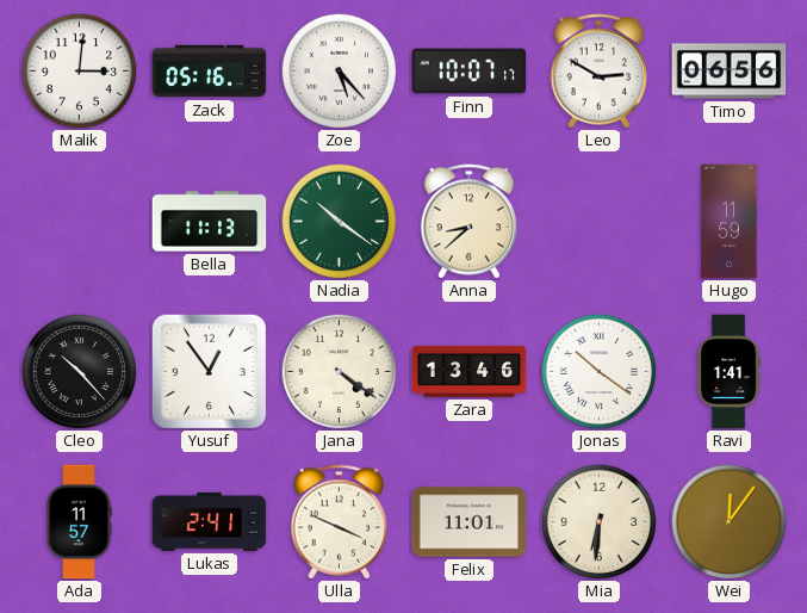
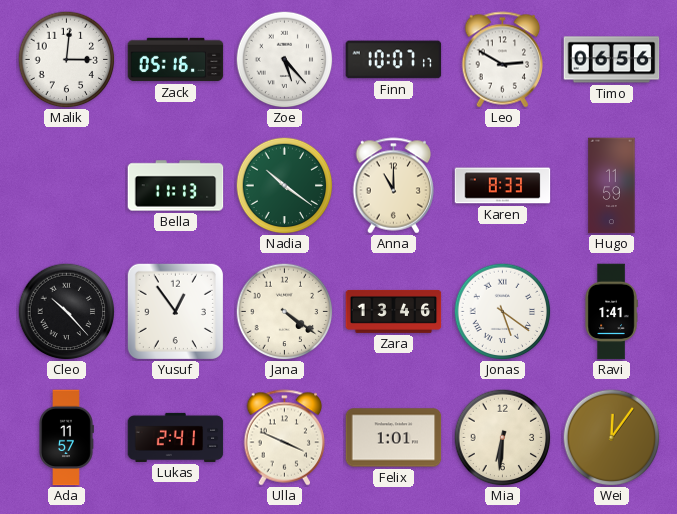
Anna: 8:38 -> 11:00
Karen: none -> 8:33
Jonas: 10:21 -> 5:21
Felix: 11:01 -> 1:01
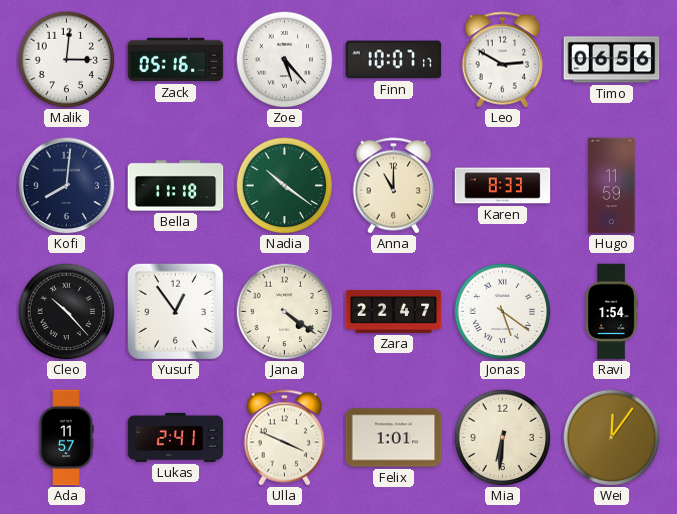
Kofi: none -> 8:01
Bella: 11:13 -> 11:18
Zara: 13:46 -> 22:47
Ravi: 1:41 -> 1:54
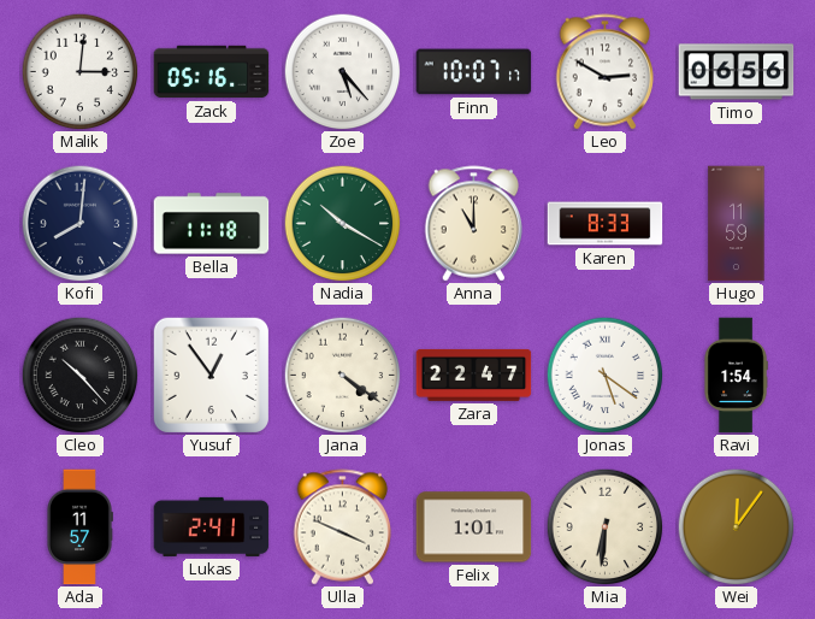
Nadia: 10:21 -> 10:20
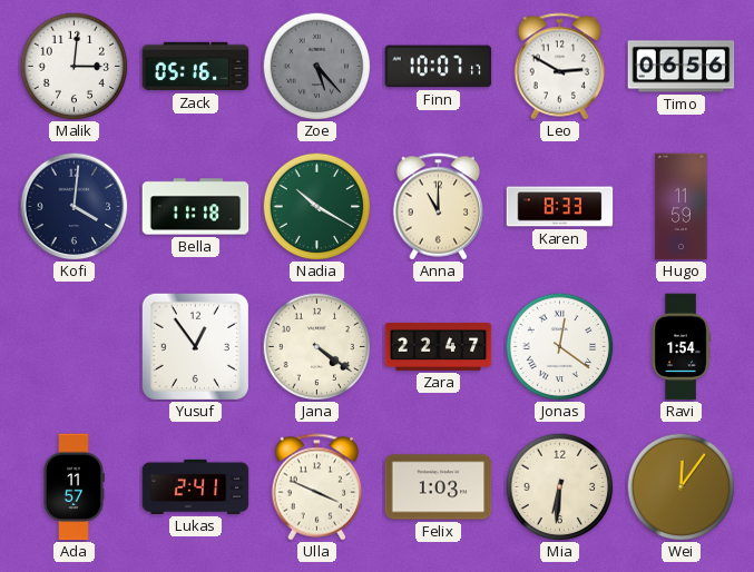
Zoe dial: white -> grey
Kofi: 8:01 -> 4:01
Cleo: 10:23 -> none
Jonas: 5:21 -> 12:21
Felix: 1:01 -> 1:03
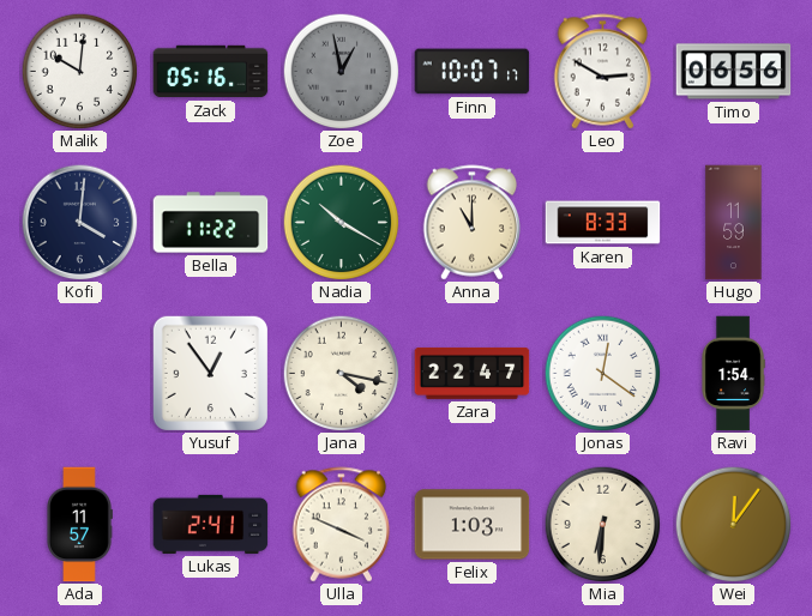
Malik: 3:01 -> 10:01
Zoe: 5:23 -> 12:58
Bella: 11:18 -> 11:22
Jana: 4:21 -> 4:17
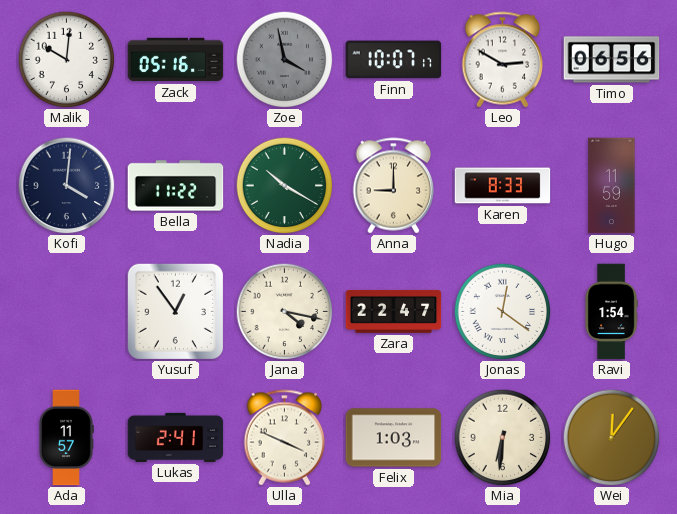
Zoe: 12:58 -> 3:58
Anna: 11:00 -> 9:00
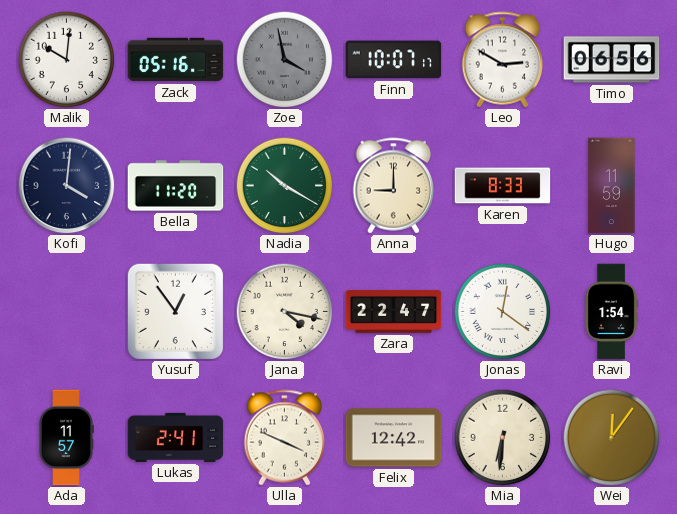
Bella: 11:22 -> 11:20
Felix: 1:03 -> 12:42
